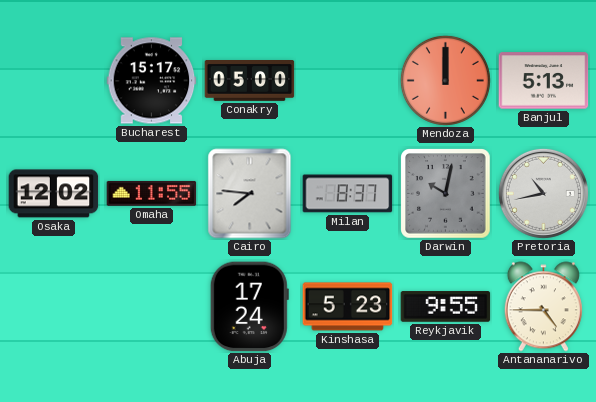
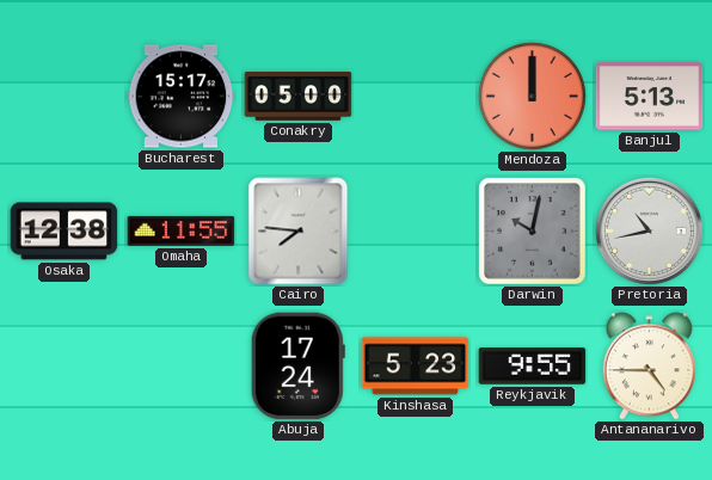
Osaka: 12:02 -> 12:38
Milan: 8:37 -> none
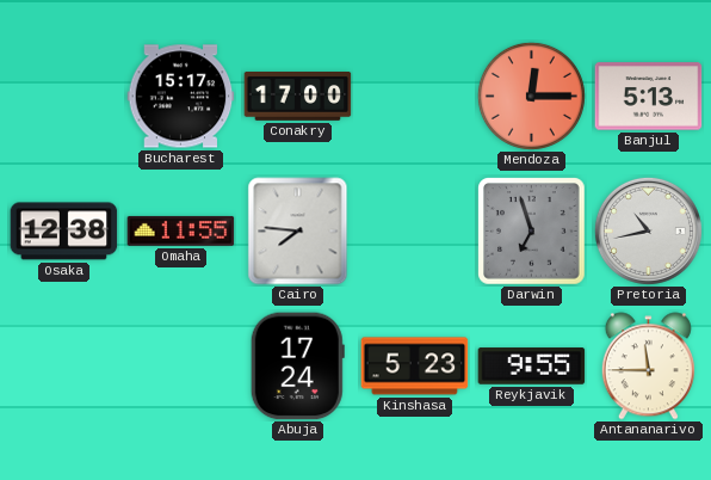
Conakry: 05:00 -> 17:00
Mendoza: 12:00 -> 12:15
Darwin: 10:02 -> 6:57
Antananarivo: 4:45 -> 11:45
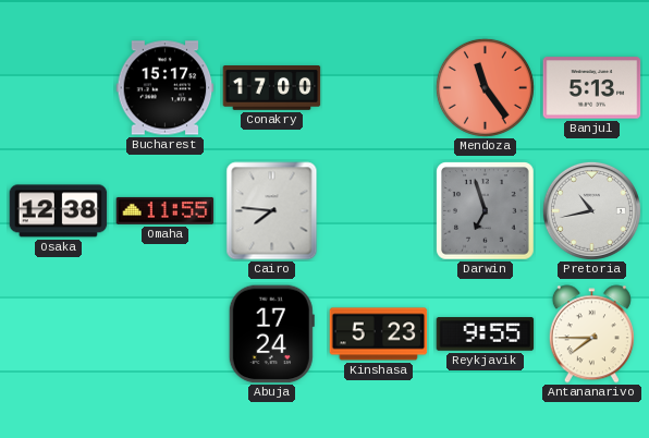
Mendoza: 12:15 -> 11:24
Antananarivo: 11:45 -> 7:45
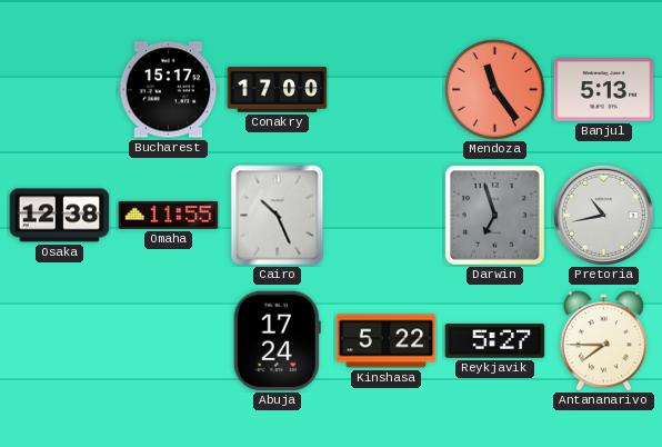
Cairo: 7:46 -> 10:26
Kinshasa: 5:23 -> 5:22
Reykjavik: 9:55 -> 5:27
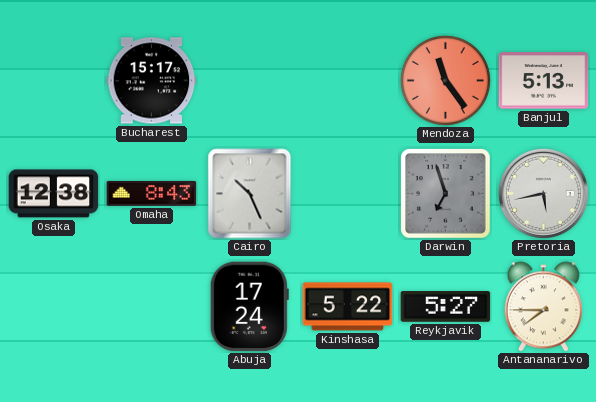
Conakry: 17:00 -> none
Omaha: 11:55 -> 8:43
Pretoria: 10:43 -> 5:43
